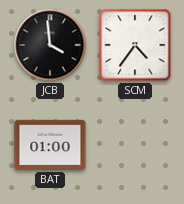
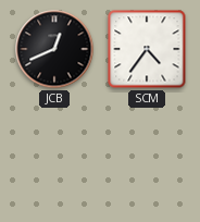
JCB: 3:59 -> 12:41
BAT: 01:00 -> none
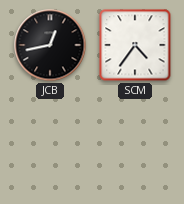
JCB: 12:41 -> 12:43
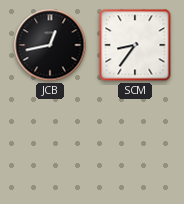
SCM: 4:36 -> 8:36
